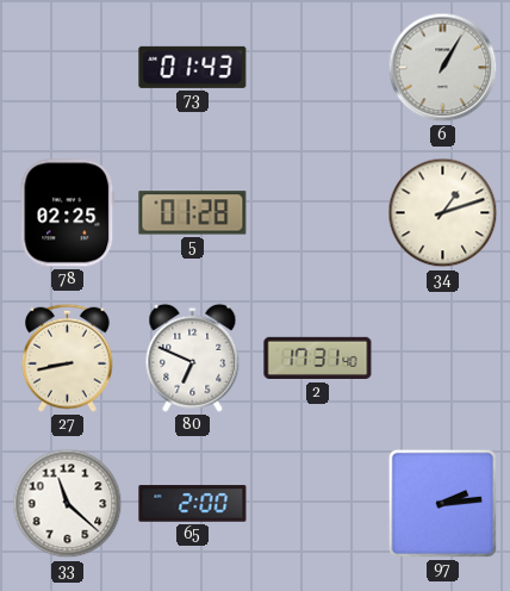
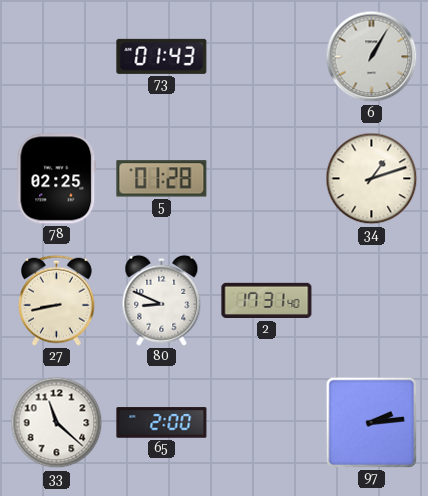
80: 6:49 -> 8:49
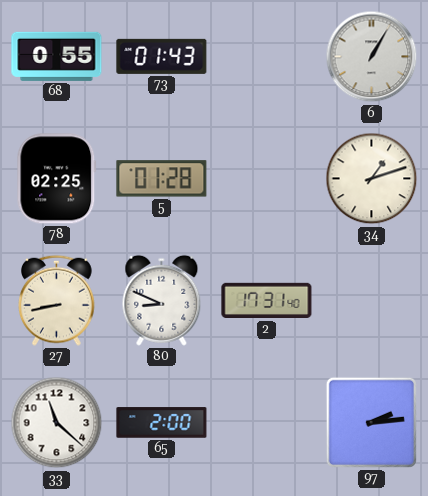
68: none -> 0:55
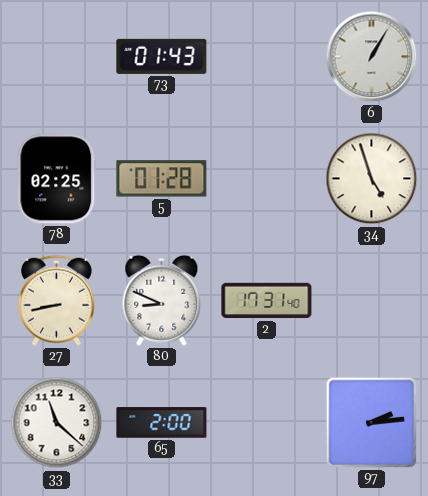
68: 0:55 -> none
34: 1:12 -> 4:57
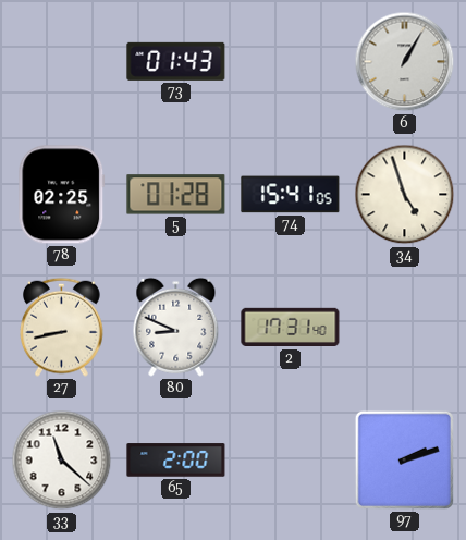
74: none -> 15:41
97: 2:14 -> 2:12
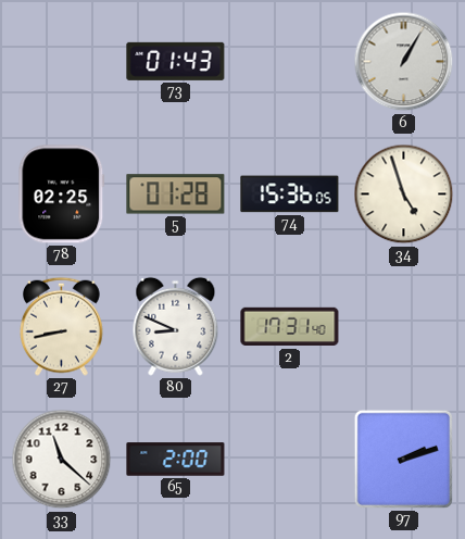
74: 15:41 -> 15:36
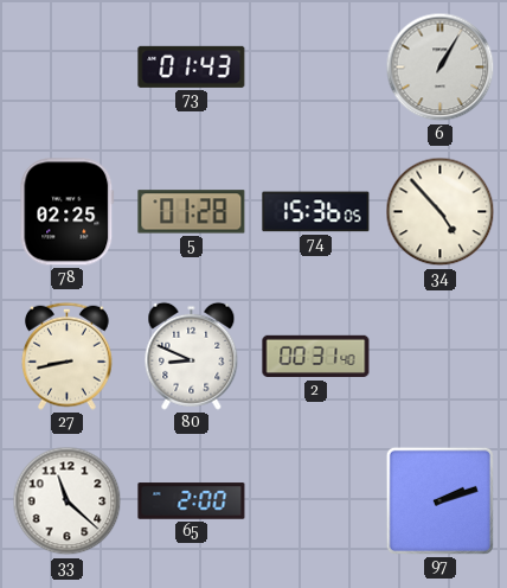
34: 4:57 -> 4:53
2: 17:31 -> 00:31
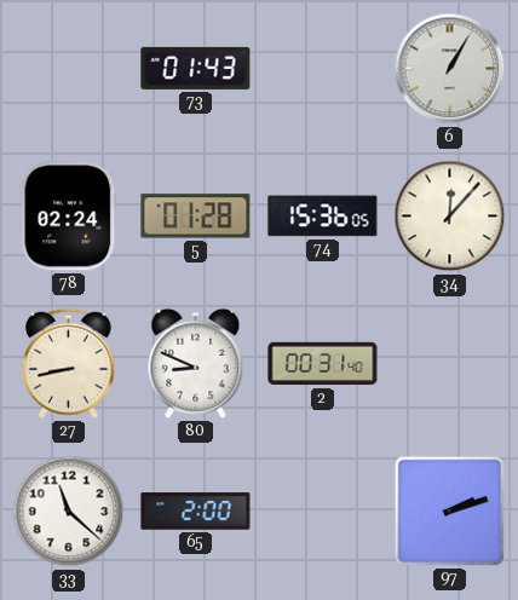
78: 02:25 -> 02:24
34: 4:53 -> 12:07
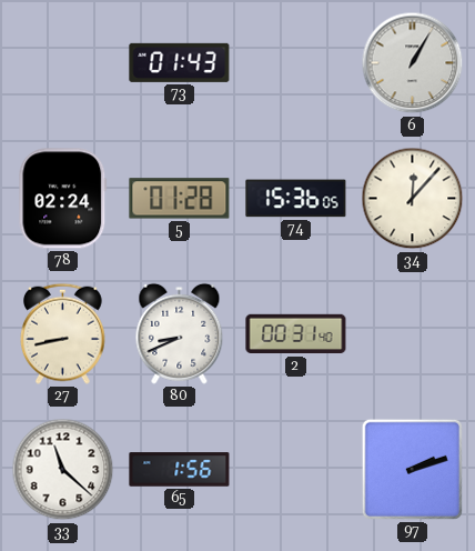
80: 8:49 -> 8:41
65: 2:00 -> 1:56
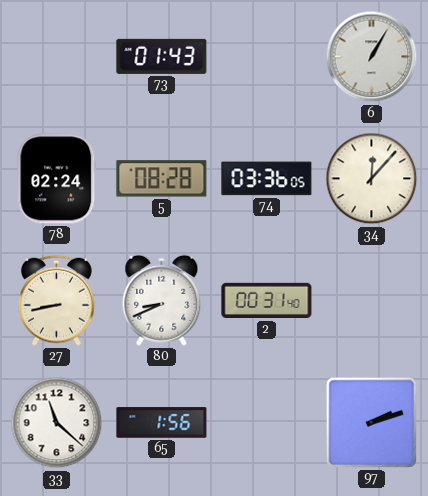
5: 01:28 -> 08:28
74: 15:36 -> 03:36
